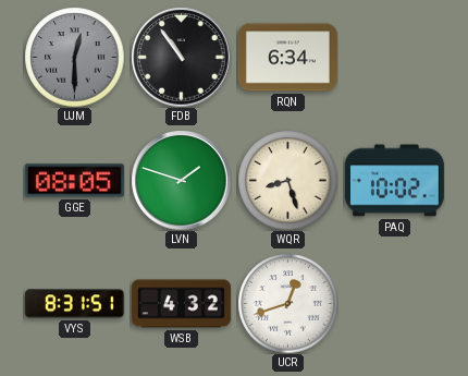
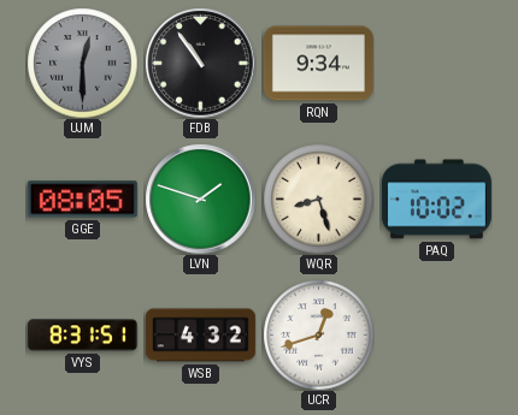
RQN: 6:34 -> 9:34
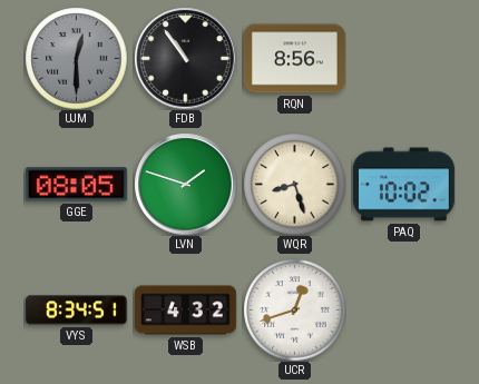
RQN: 9:34 -> 8:56
VYS: 8:31 -> 8:34
